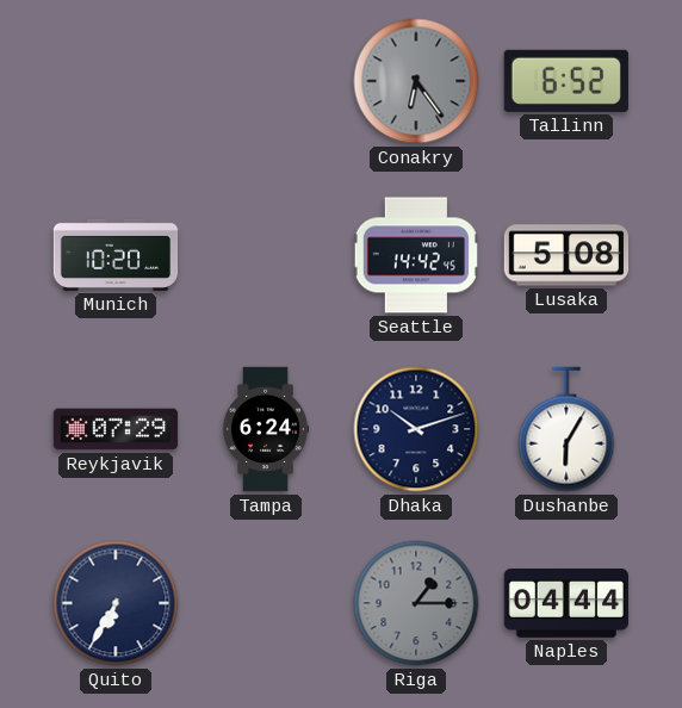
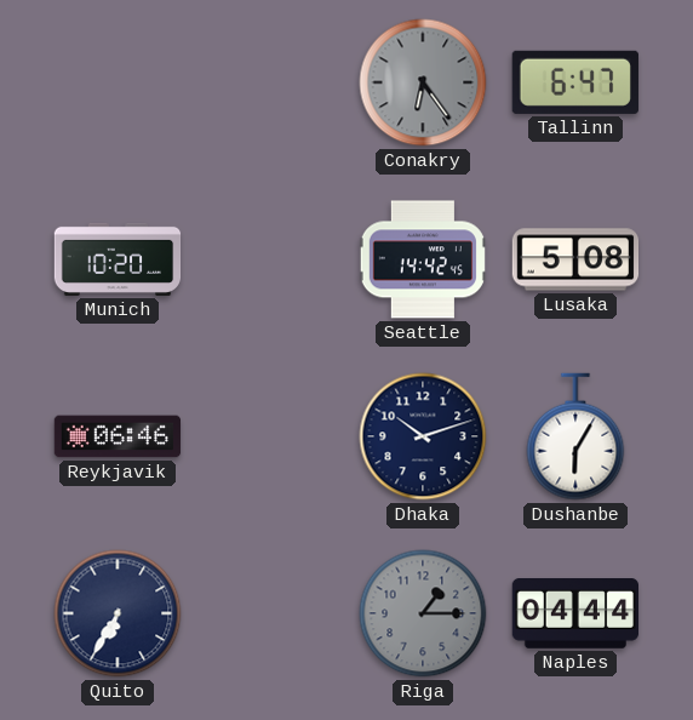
Tallinn: 6:52 -> 6:47
Reykjavik: 07:29 -> 06:46
Tampa: 6:24 -> none
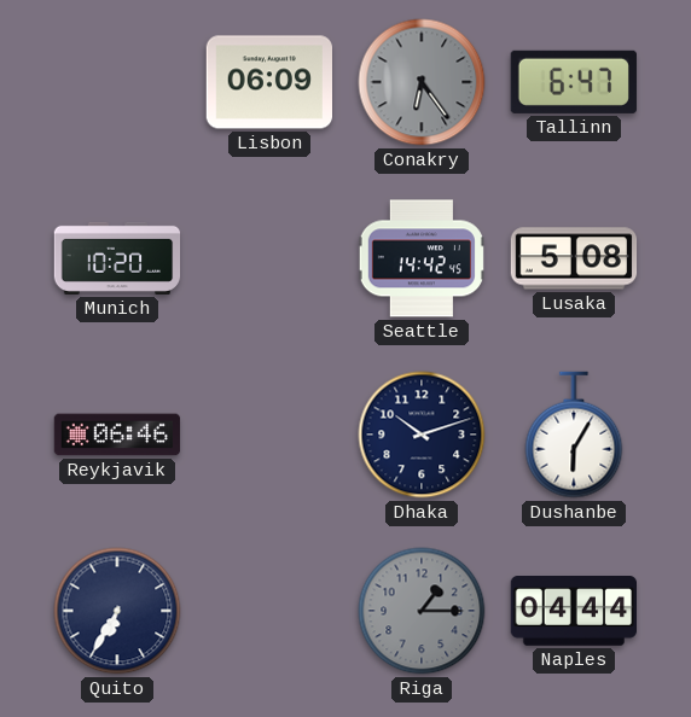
Lisbon: none -> 06:09
